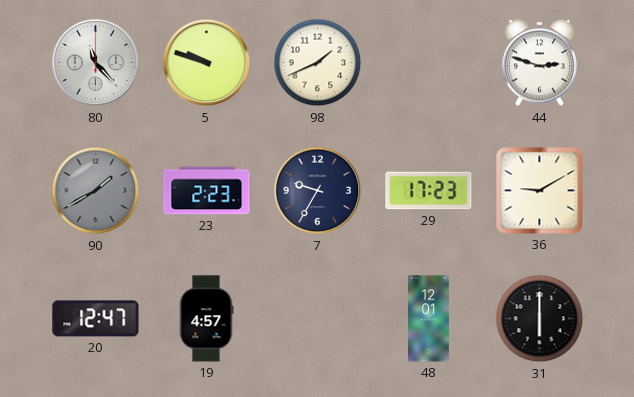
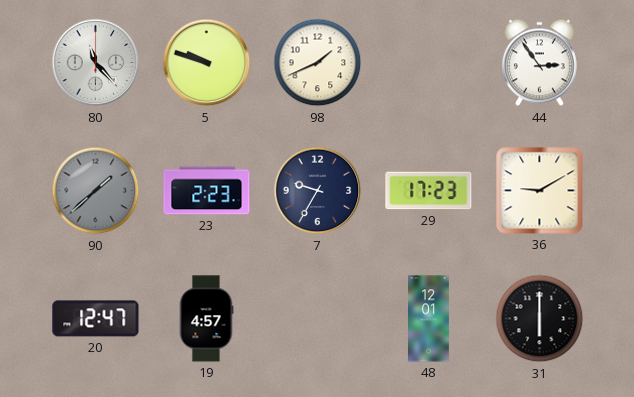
44: 2:48 -> 2:54
90: 1:40 -> 1:38
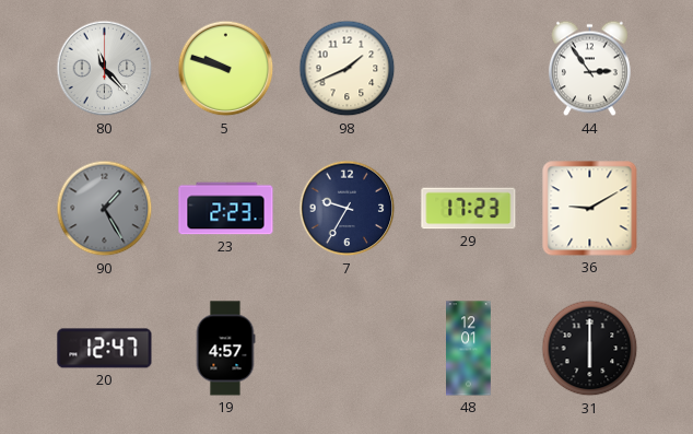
90: 1:38 -> 1:25
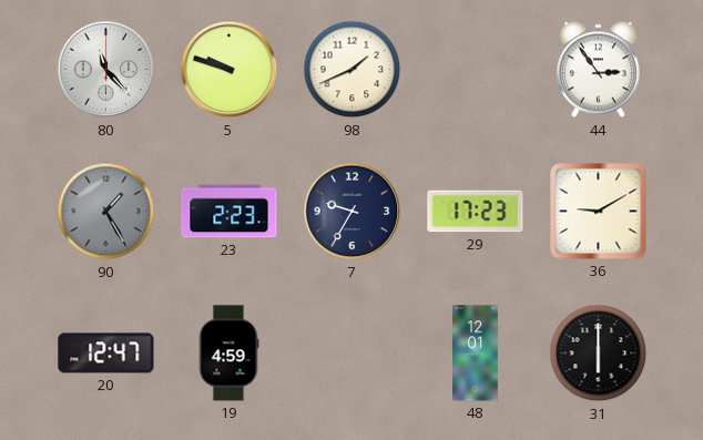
19: 4:57 -> 4:59
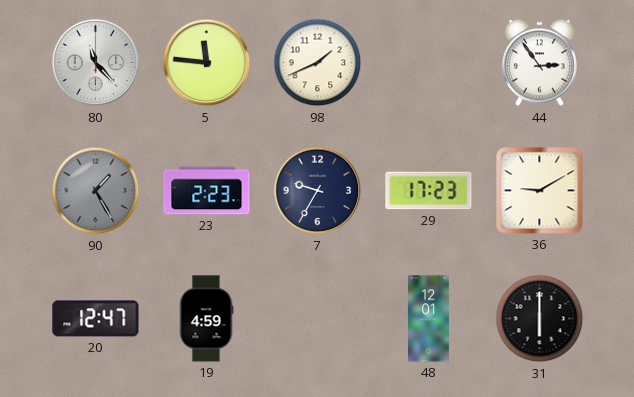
5: 9:48 -> 11:46
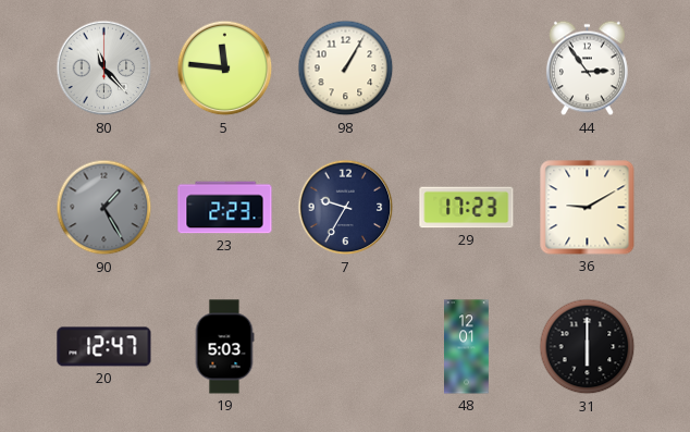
98: 1:41 -> 1:05
19: 4:59 -> 5:03
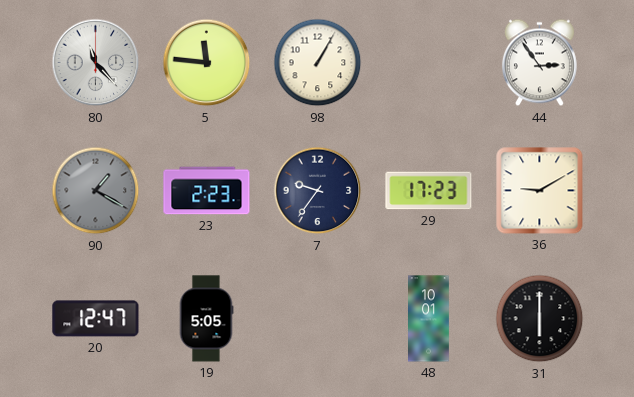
90: 1:25 -> 1:20
7: 9:35 -> 9:36
19: 5:03 -> 5:05
48: 12:01 -> 10:01
